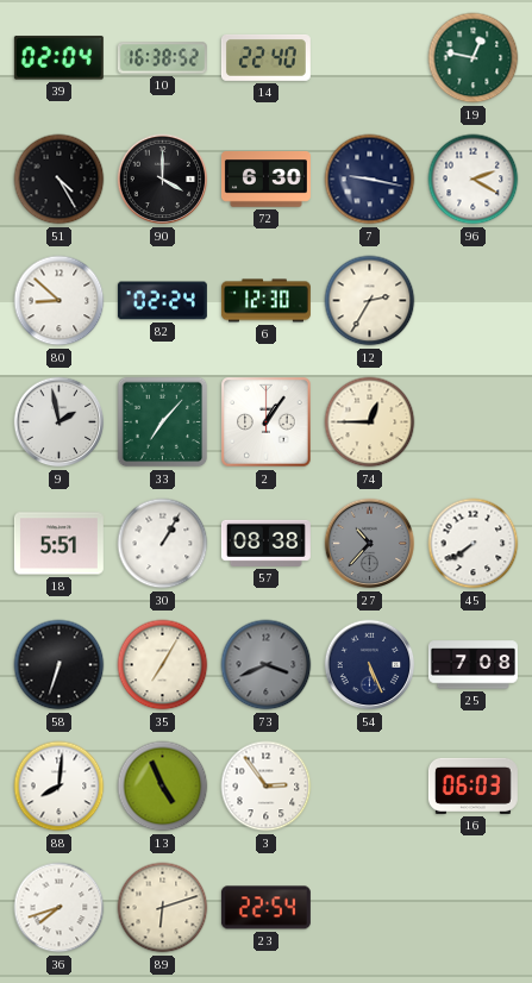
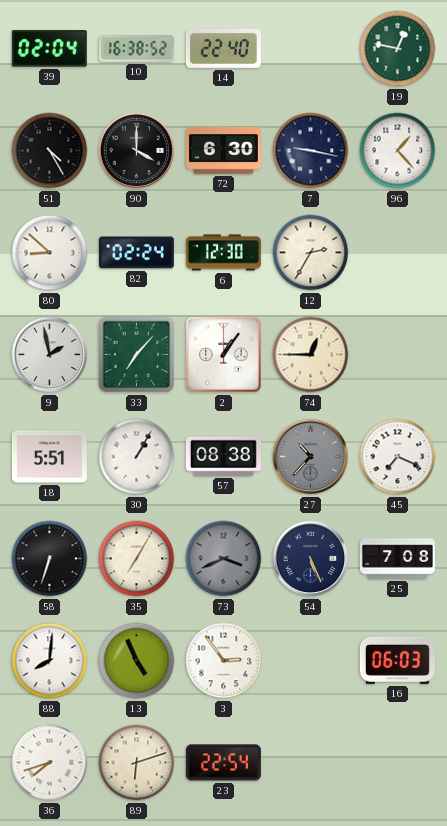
96: 2:20 -> 1:23
45: 7:39 -> 7:19
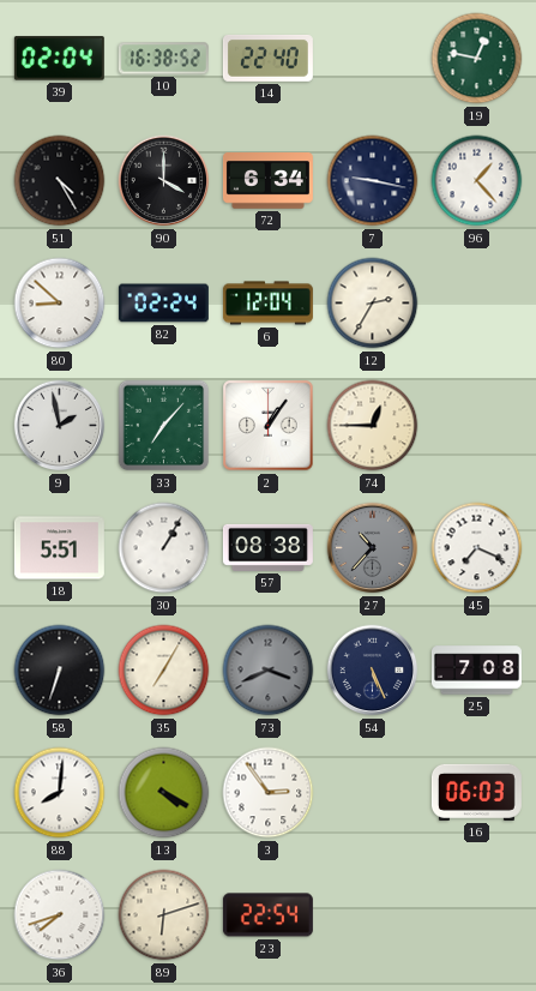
72: 6:30 -> 6:34
6: 12:30 -> 12:04
13: 4:56 -> 4:20
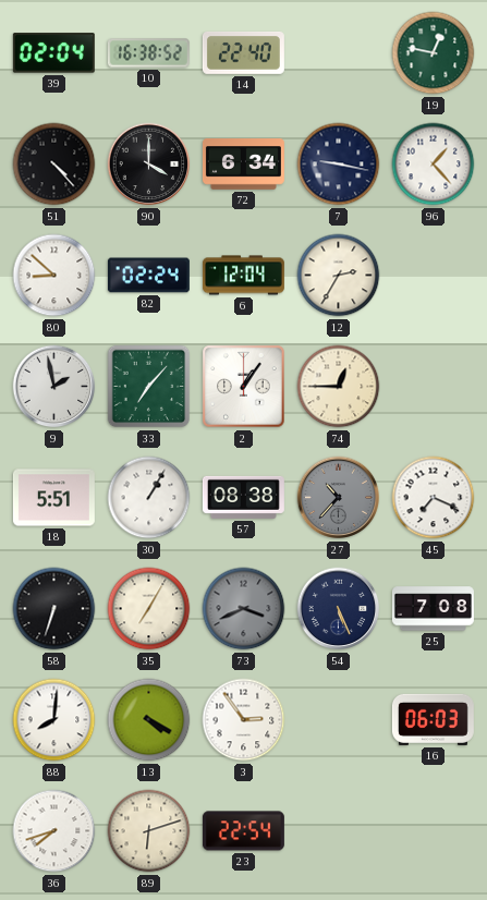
51: 4:25 -> 4:23
